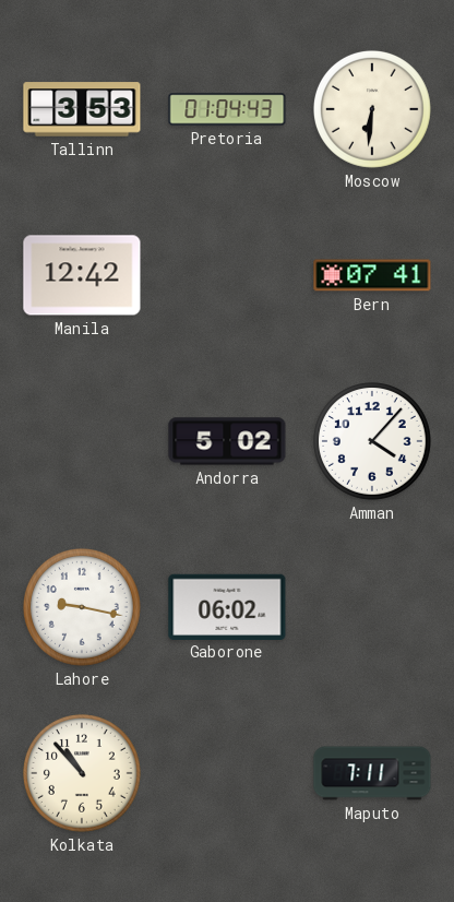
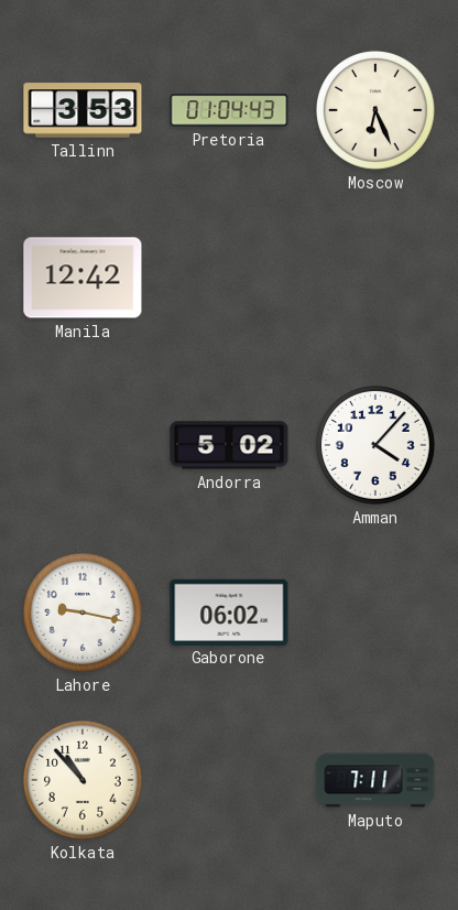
Moscow: 6:31 -> 6:26
Bern: 07:41 -> none
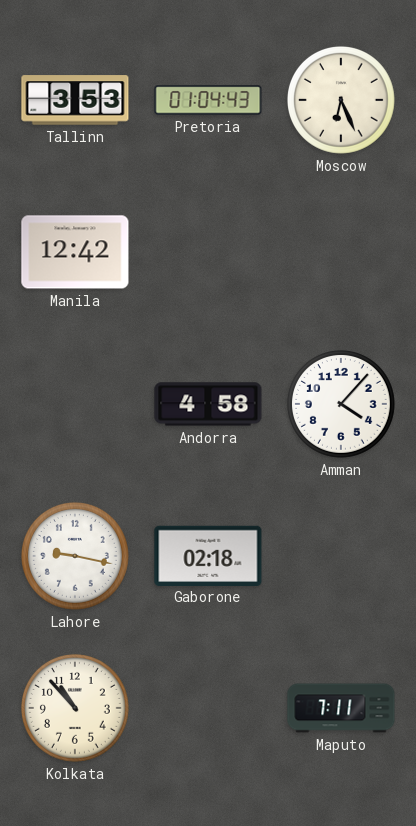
Andorra: 5:02 -> 4:58
Gaborone: 06:02 -> 02:18
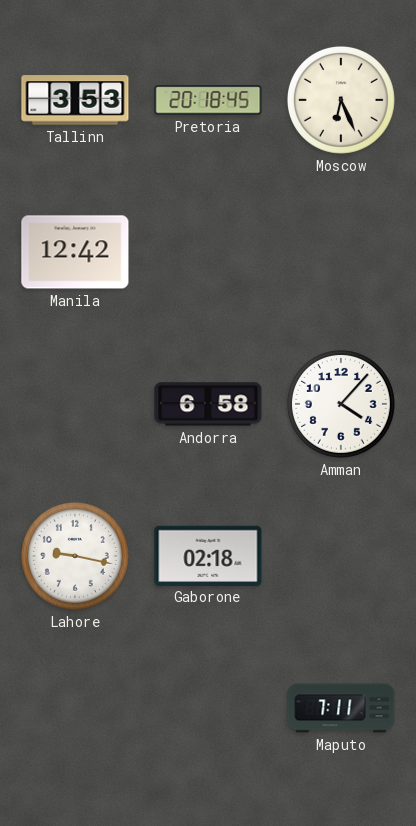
Pretoria: 01:04 -> 20:18
Andorra: 4:58 -> 6:58
Kolkata: 10:53 -> none
